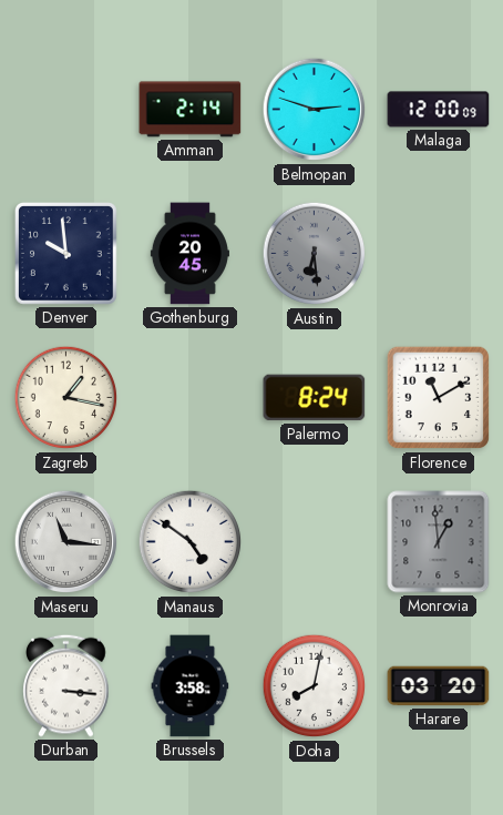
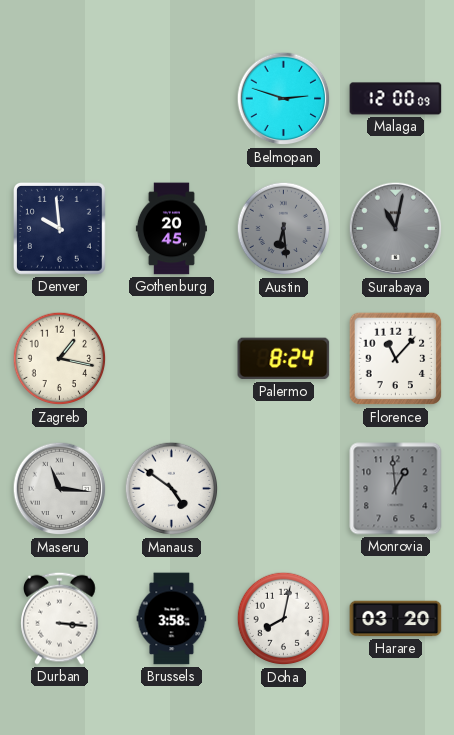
Amman: 2:14 -> none
Surabaya: none -> 11:02
Florence: 11:10 -> 11:07
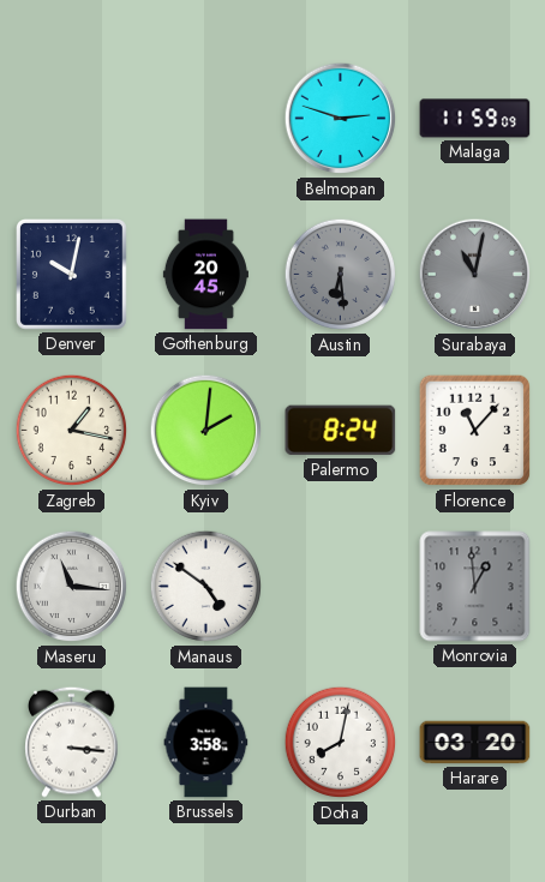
Malaga: 12:00 -> 11:59
Denver: 9:59 -> 10:02
Kyiv: none -> 2:01
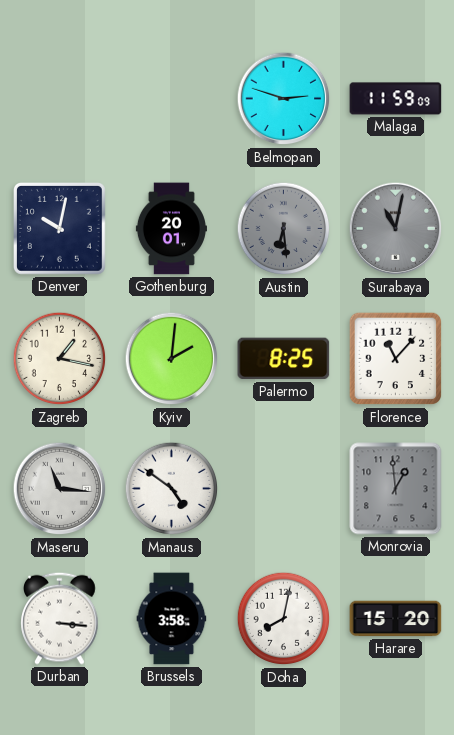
Gothenburg: 20:45 -> 20:01
Palermo: 8:24 -> 8:25
Harare: 03:20 -> 15:20
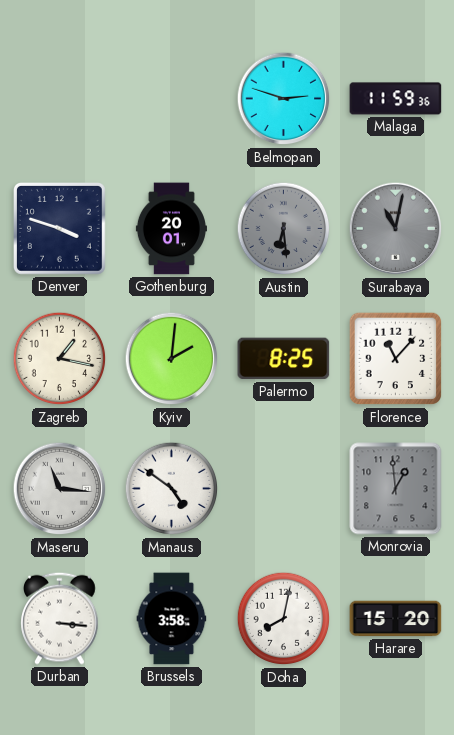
Malaga: 11:59:09 -> 11:59:36
Denver: 10:02 -> 3:48
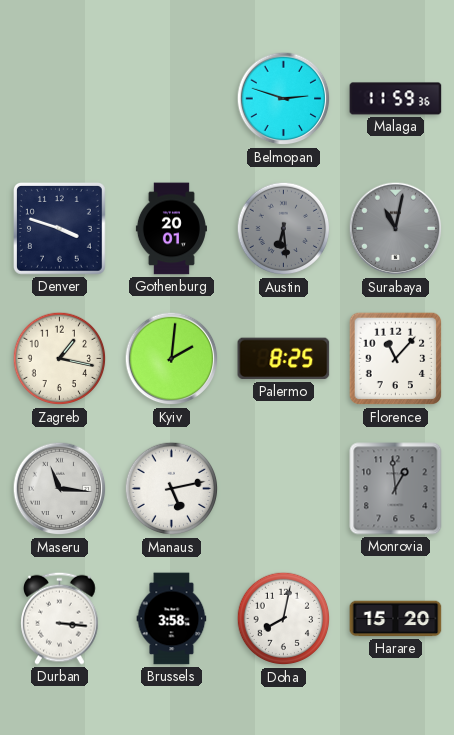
Manaus: 4:51 -> 5:13
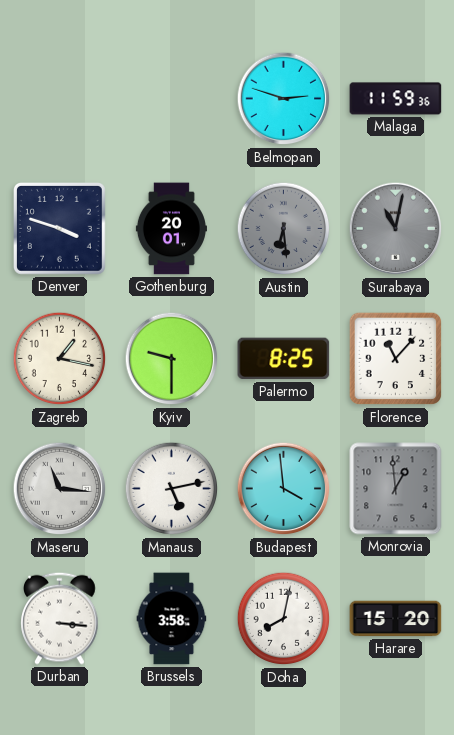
Kyiv: 2:01 -> 9:30
Budapest: none -> 3:59
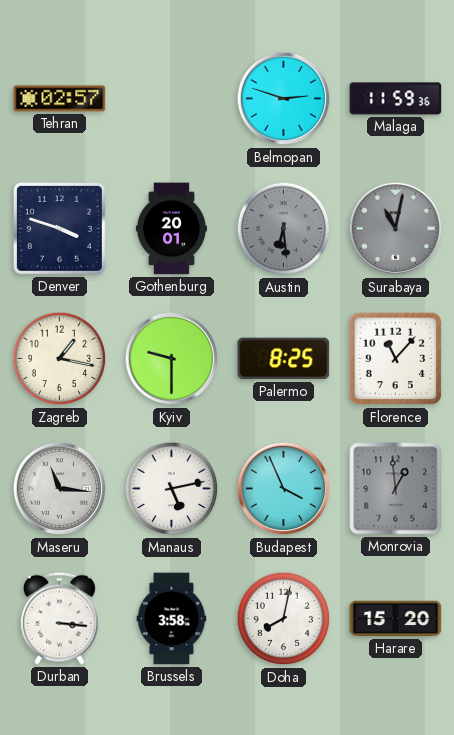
Tehran: none -> 02:57
Budapest: 3:59 -> 3:56
